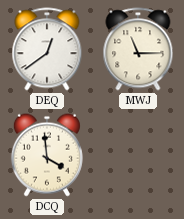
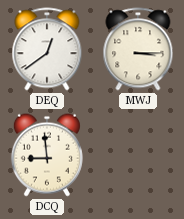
MWJ: 11:15 -> 3:15
DCQ: 3:59 -> 8:59
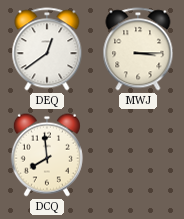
DCQ: 8:59 -> 7:59
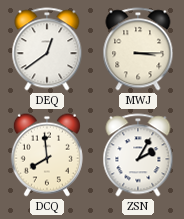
ZSN: none -> 2:05
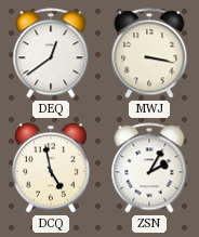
MWJ: 3:15 -> 3:17
DCQ: 7:59 -> 4:58
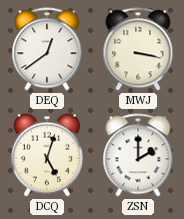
DCQ: 4:58 -> 5:03
ZSN: 2:05 -> 2:00
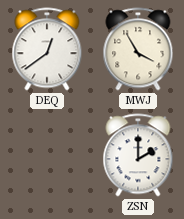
MWJ: 3:17 -> 3:55
DCQ: 5:03 -> none
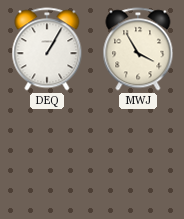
DEQ: 12:39 -> 1:05
ZSN: 2:00 -> none
